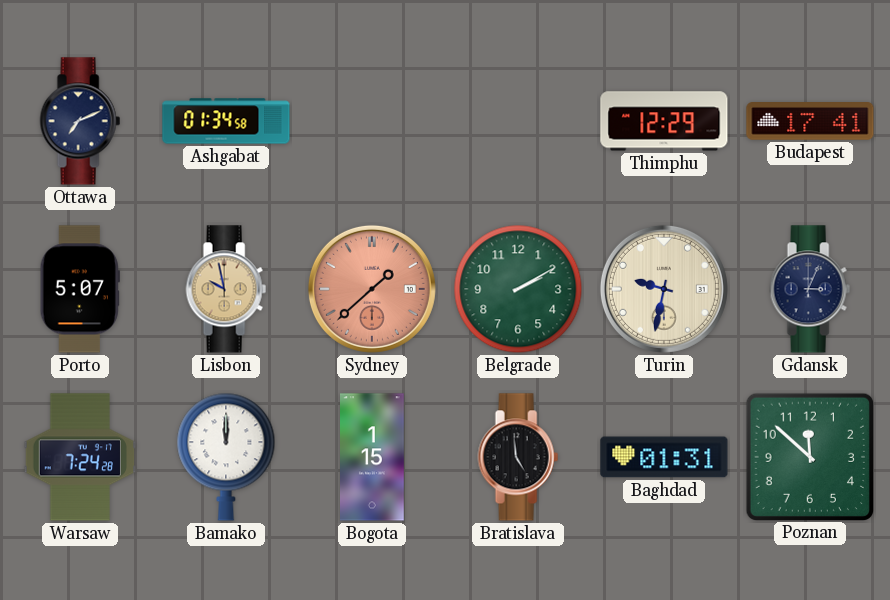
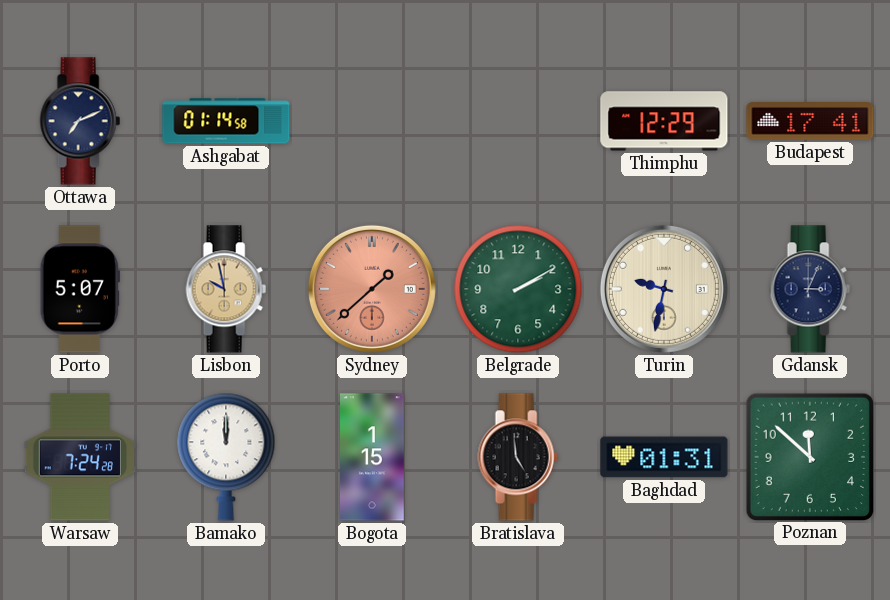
Ashgabat: 01:34 -> 01:14
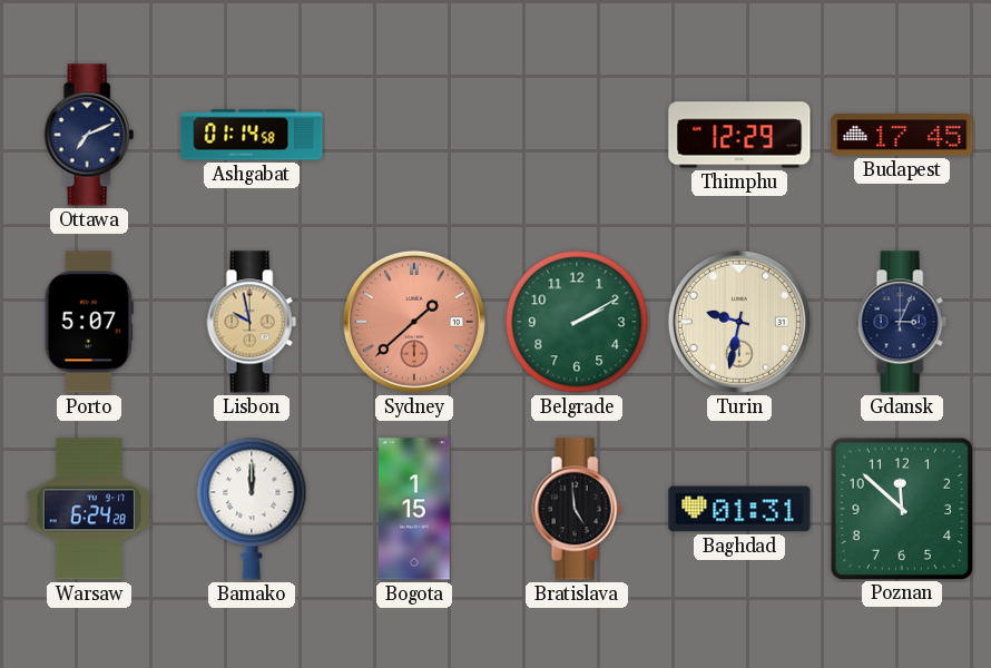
Budapest: 17:41 -> 17:45
Warsaw: 7:24 -> 6:24
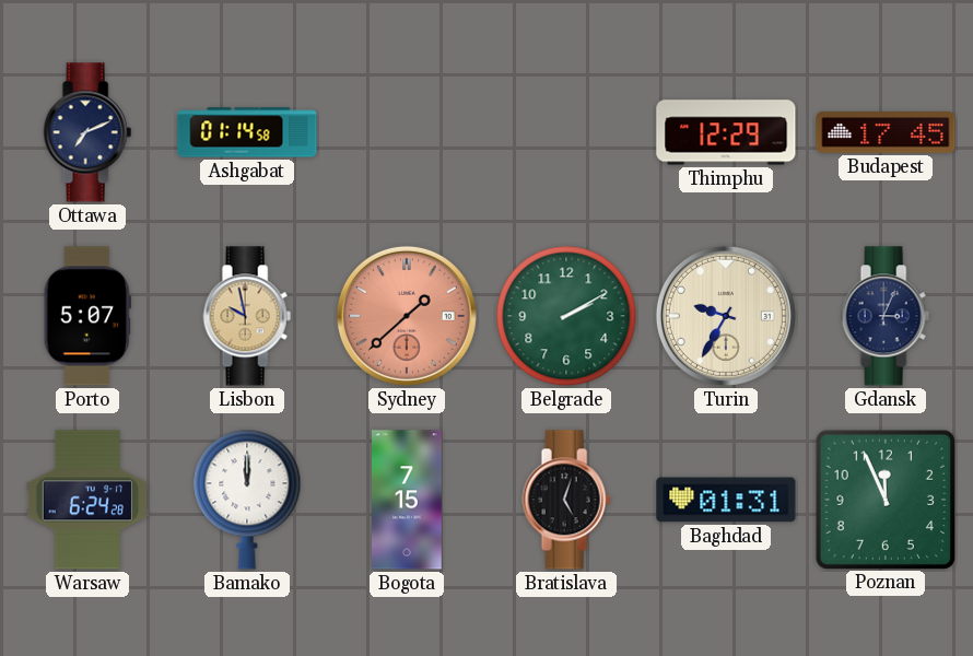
Turin: 9:32 -> 9:35
Bogota: 1:15 -> 7:15
Bratislava: 4:59 -> 5:03
Poznan: 11:52 -> 11:56
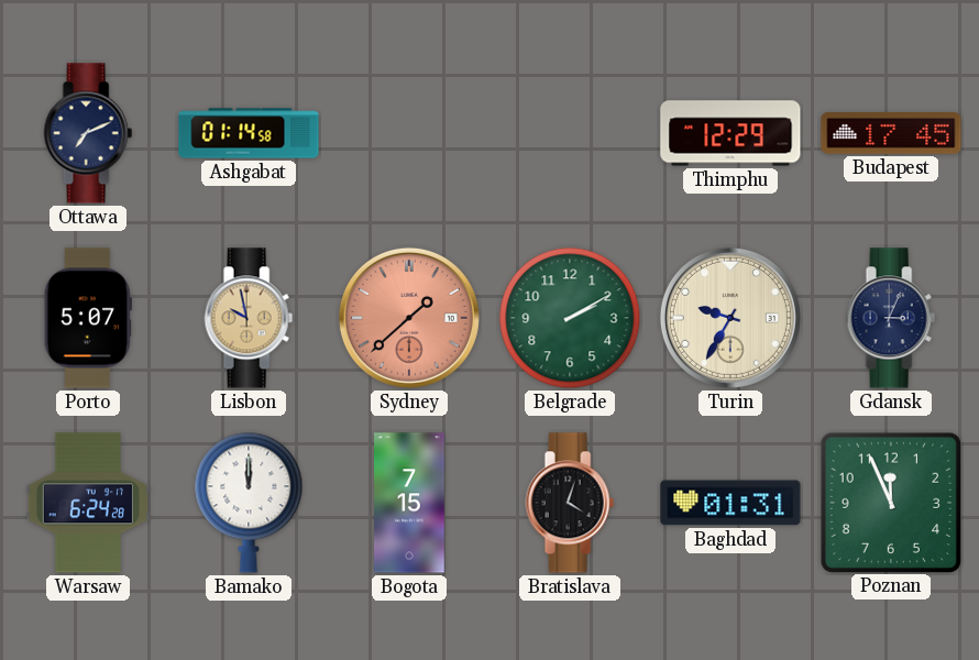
Bratislava: 5:03 -> 4:03
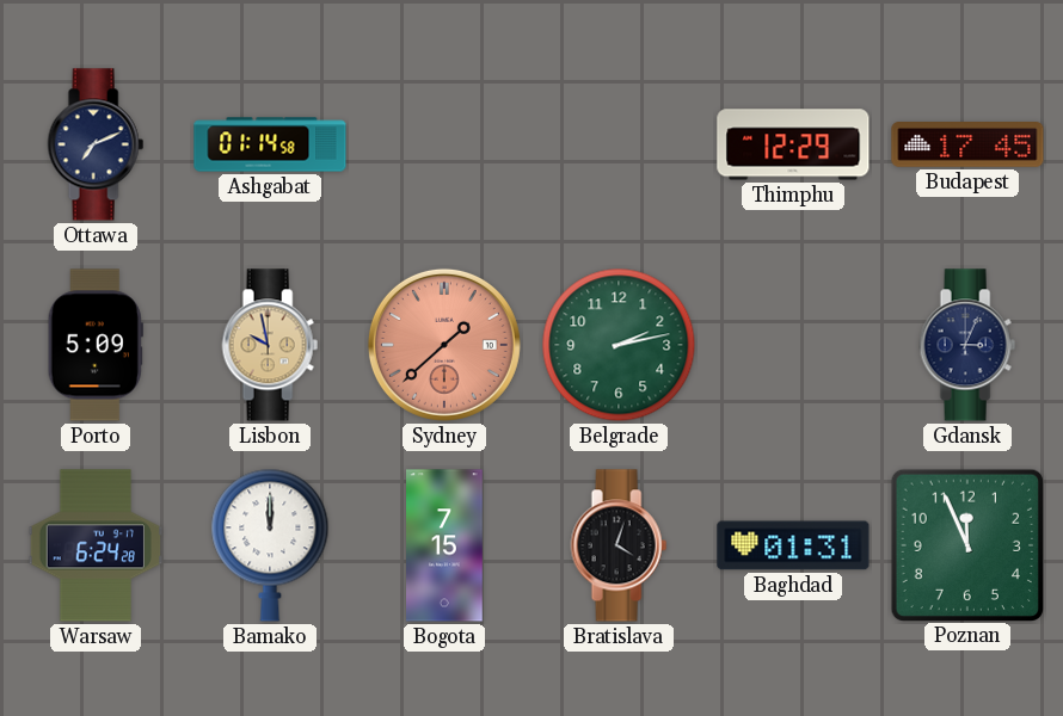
Porto: 5:07 -> 5:09
Belgrade: 2:10 -> 2:13
Turin: 9:35 -> none
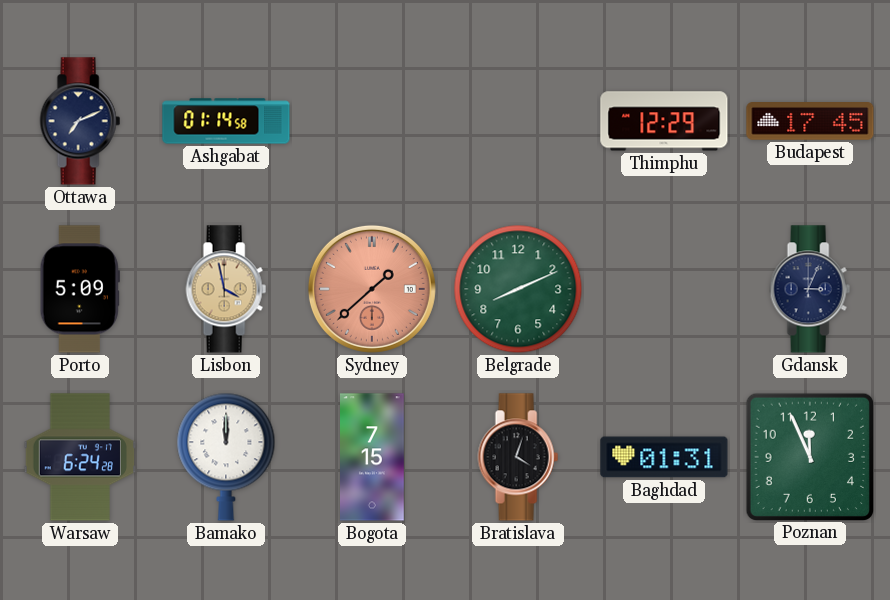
Lisbon: 9:58 -> 3:58
Belgrade: 2:13 -> 8:11
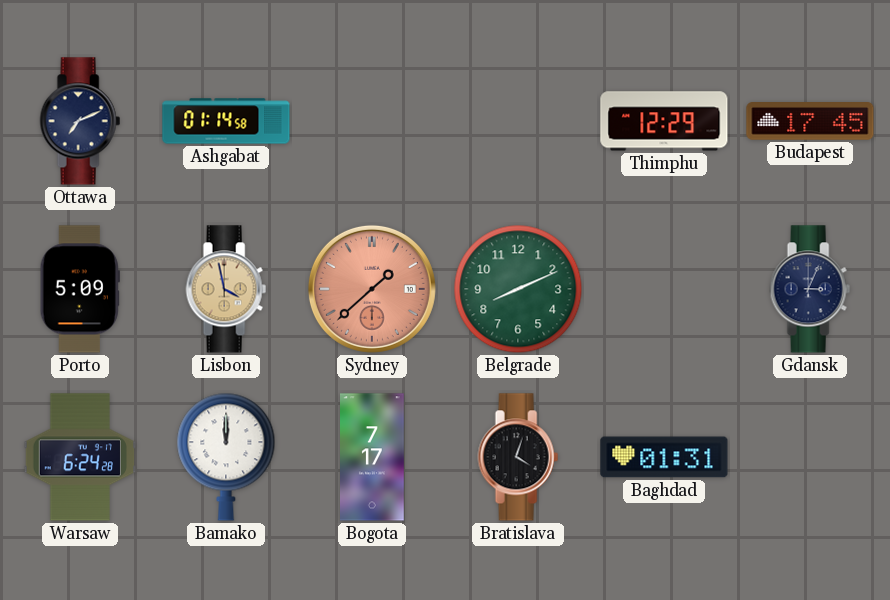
Bogota: 7:15 -> 7:17
Poznan: 11:56 -> none
